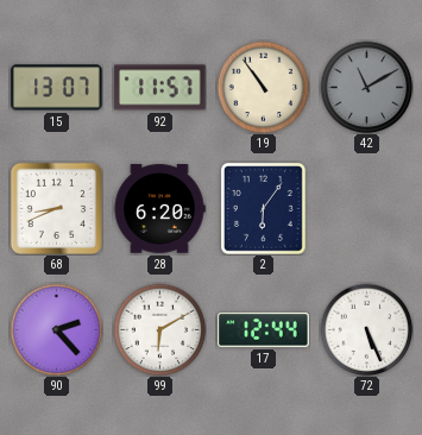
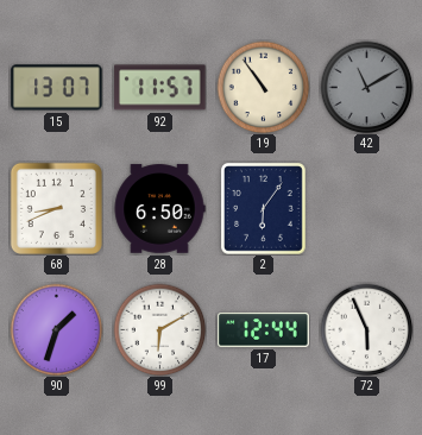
28: 6:20 -> 6:50
90: 2:23 -> 1:33
72: 5:26 -> 5:56
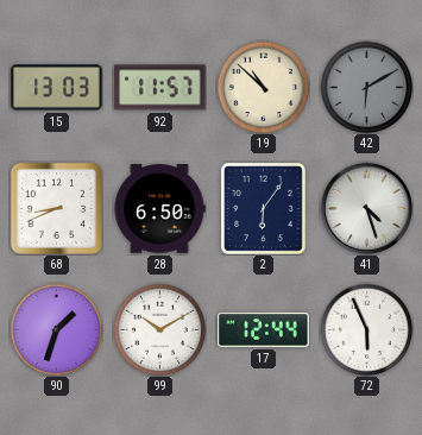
15: 13:07 -> 13:03
19: 10:54 -> 10:52
42: 11:10 -> 6:10
41: none -> 4:27
99: 6:10 -> 10:10
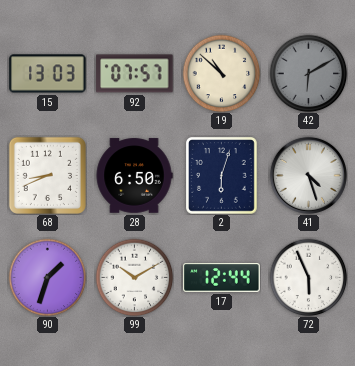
92: 11:57 -> 07:57
2: 6:06 -> 6:03
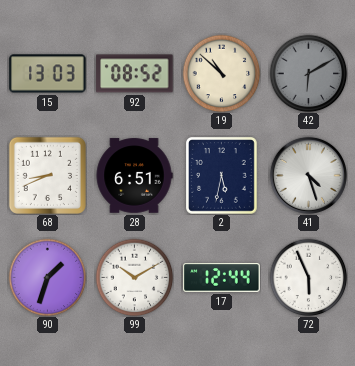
92: 07:57 -> 08:52
28: 6:50 -> 6:51
2: 6:03 -> 5:32
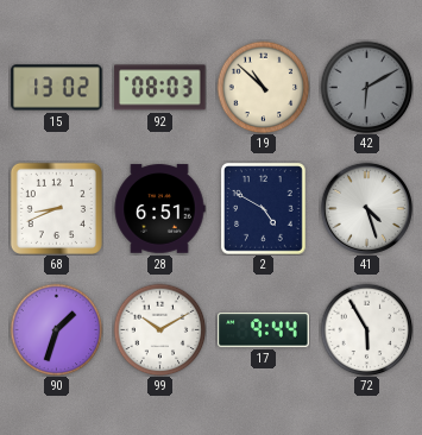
15: 13:03 -> 13:02
92: 08:52 -> 08:03
2: 5:32 -> 4:50
17: 12:44 -> 9:44
72: 5:56 -> 5:55
